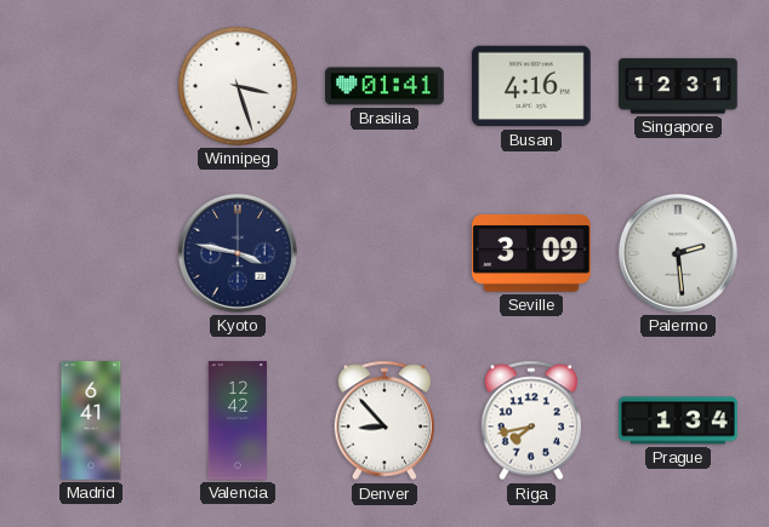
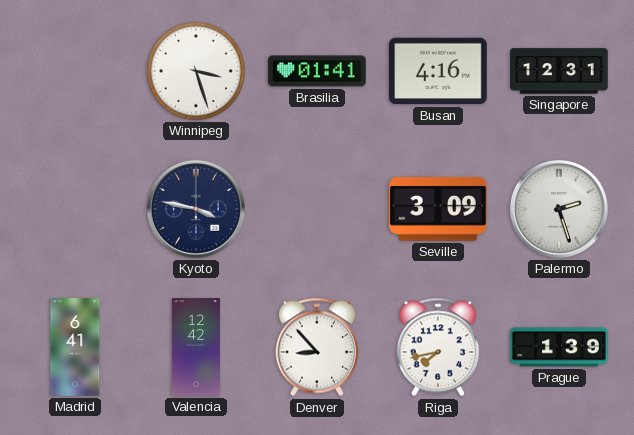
Palermo: 2:29 -> 2:27
Prague: 1:34 -> 1:39
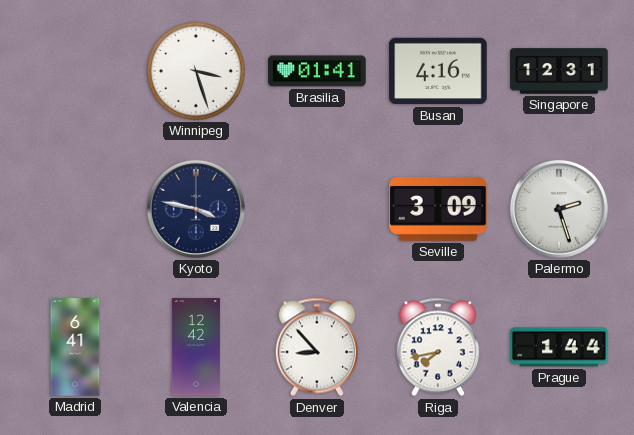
Prague: 1:39 -> 1:44
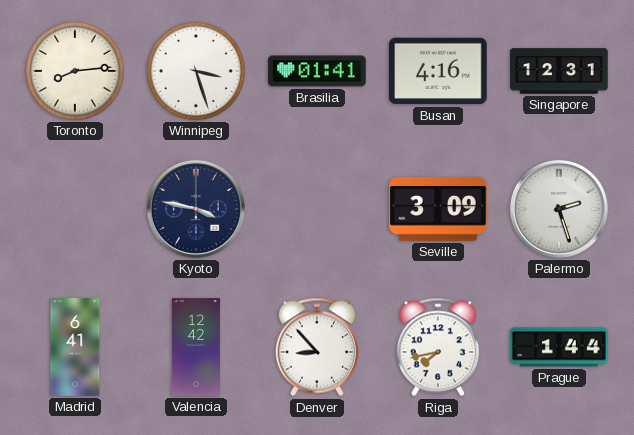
Toronto: none -> 8:14
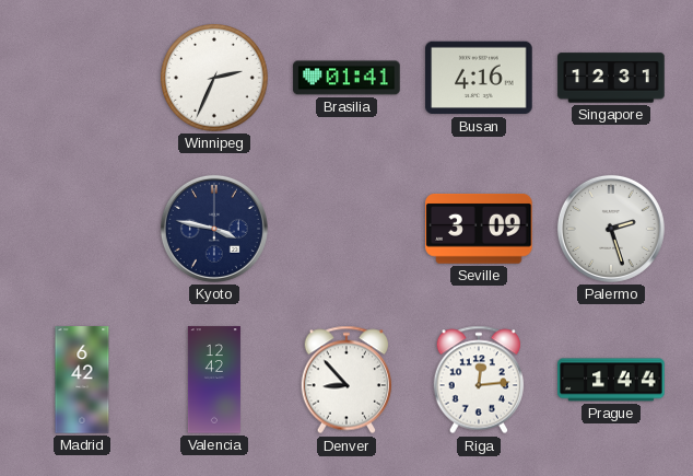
Toronto: 8:14 -> none
Winnipeg: 3:27 -> 2:34
Madrid: 6:41 -> 6:42
Riga: 7:43 -> 12:14
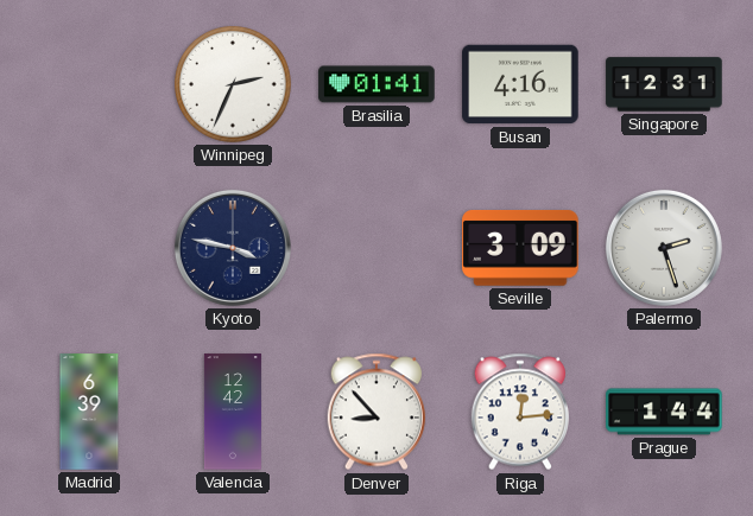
Madrid: 6:42 -> 6:39
